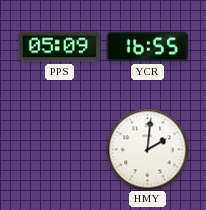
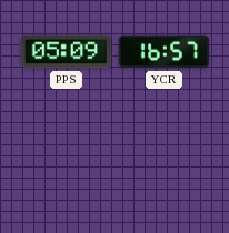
YCR: 16:55 -> 16:57
HMY: 2:01 -> none
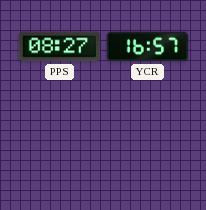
PPS: 05:09 -> 08:27
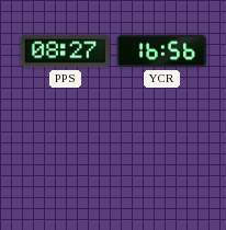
YCR: 16:57 -> 16:56
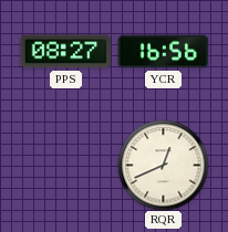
RQR: none -> 12:41
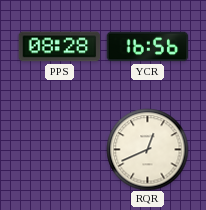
PPS: 08:27 -> 08:28
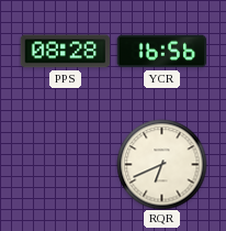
RQR: 12:41 -> 6:41
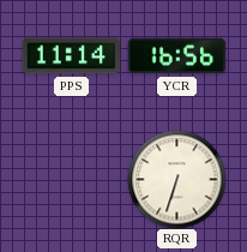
PPS: 08:28 -> 11:14
RQR: 6:41 -> 6:33
